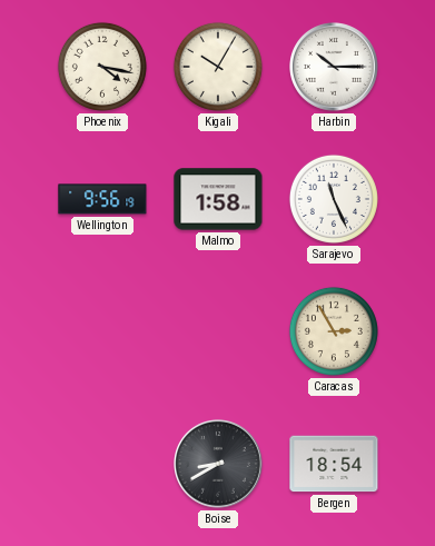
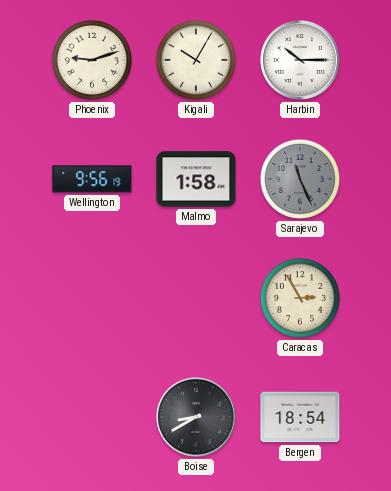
Phoenix: 4:17 -> 9:12
Sarajevo dial: white -> grey
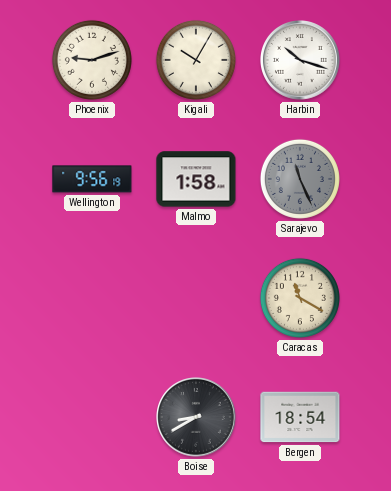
Harbin: 10:15 -> 10:18
Caracas: 2:55 -> 11:20
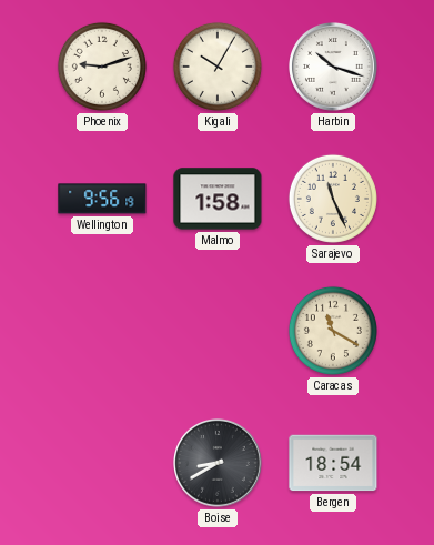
Sarajevo dial: grey -> cream
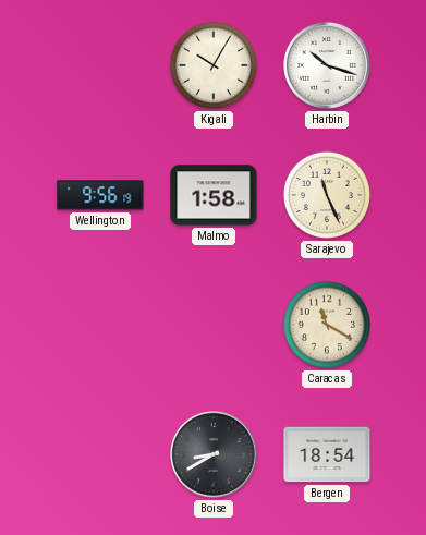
Phoenix: 9:12 -> none
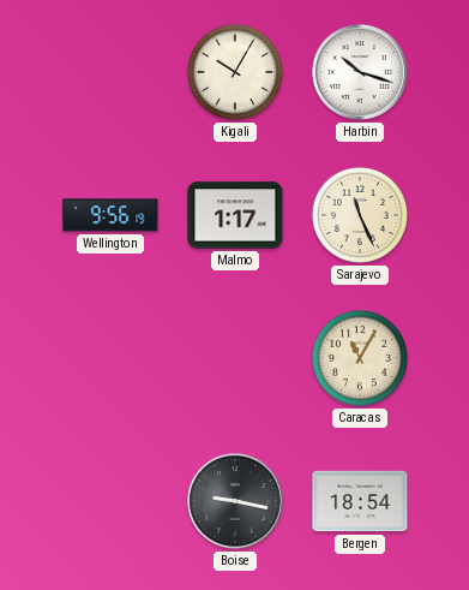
Malmo: 1:58 -> 1:17
Caracas: 11:20 -> 11:05
Boise: 8:40 -> 9:17
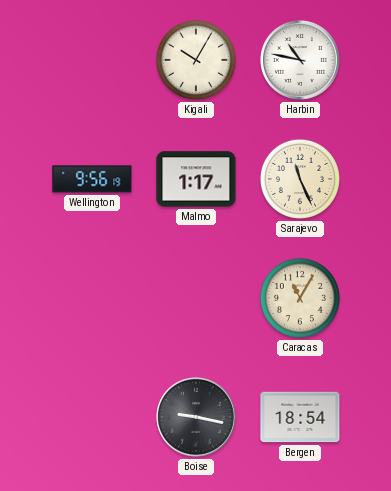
Harbin: 10:18 -> 10:47
